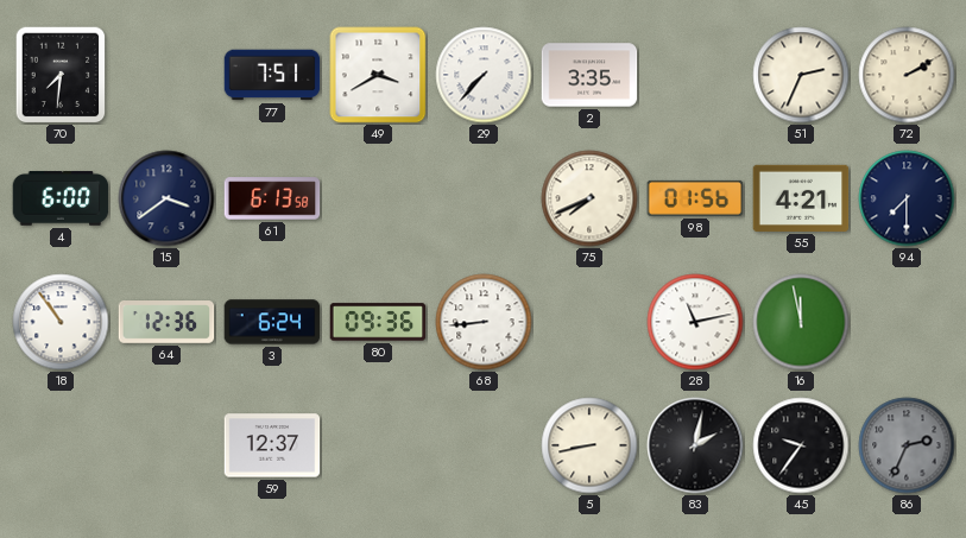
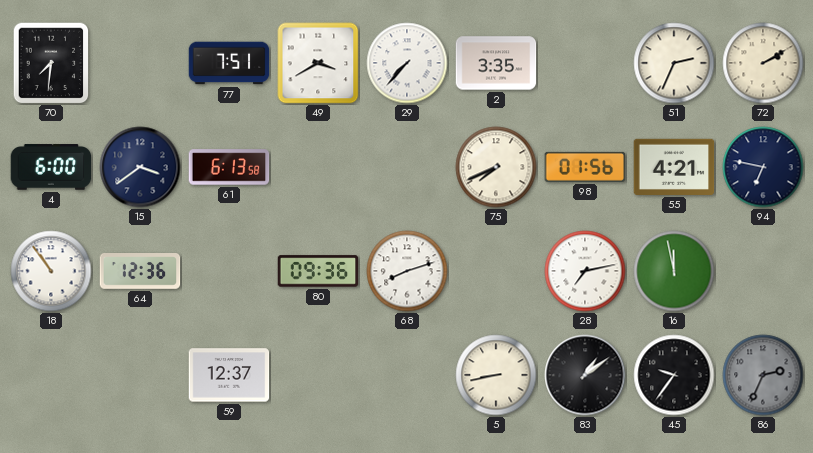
94: 7:30 -> 6:47
3: 6:24 -> none
68: 8:44 -> 8:12
28: 11:13 -> 7:13
83: 2:02 -> 1:09
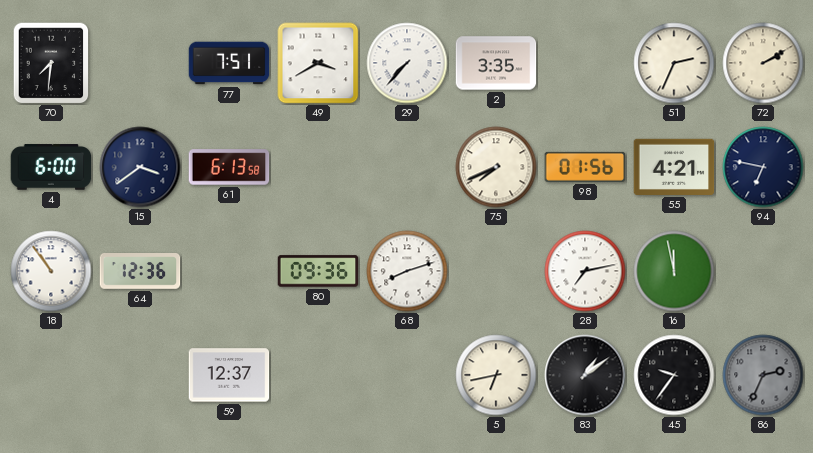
5: 8:43 -> 6:43
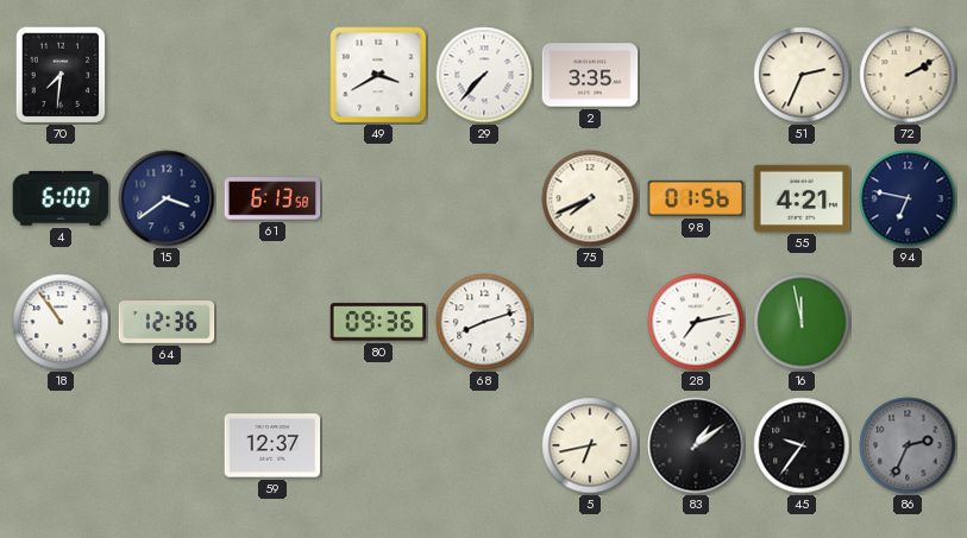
77: 7:51 -> none
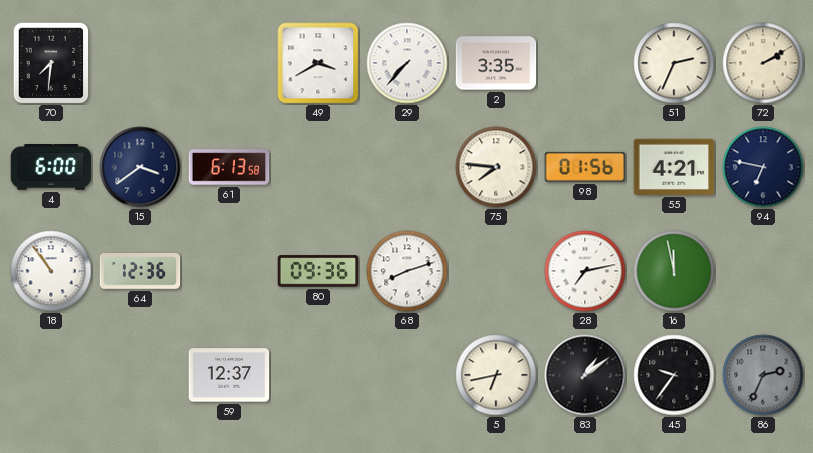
75: 7:41 -> 7:46
